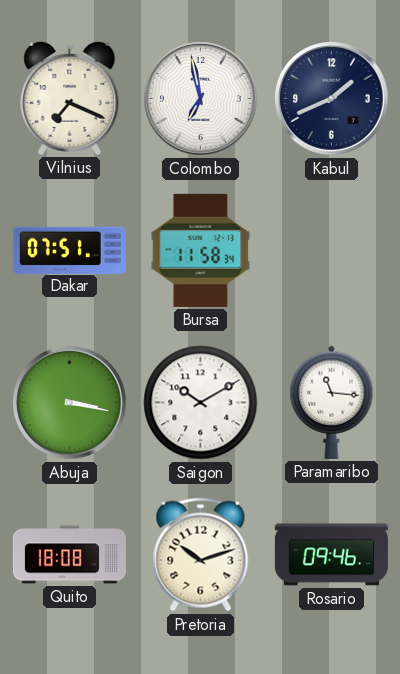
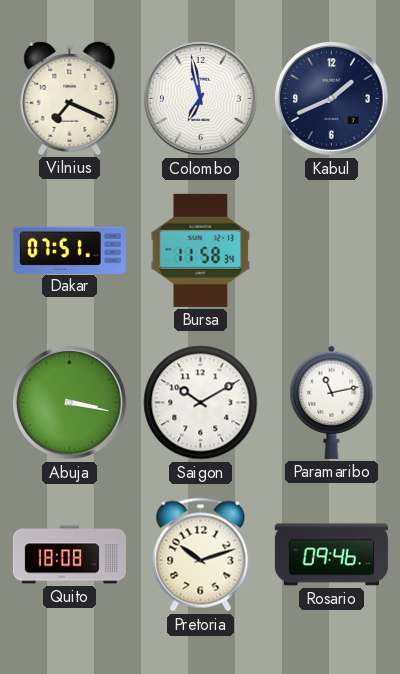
Paramaribo: 11:16 -> 11:13
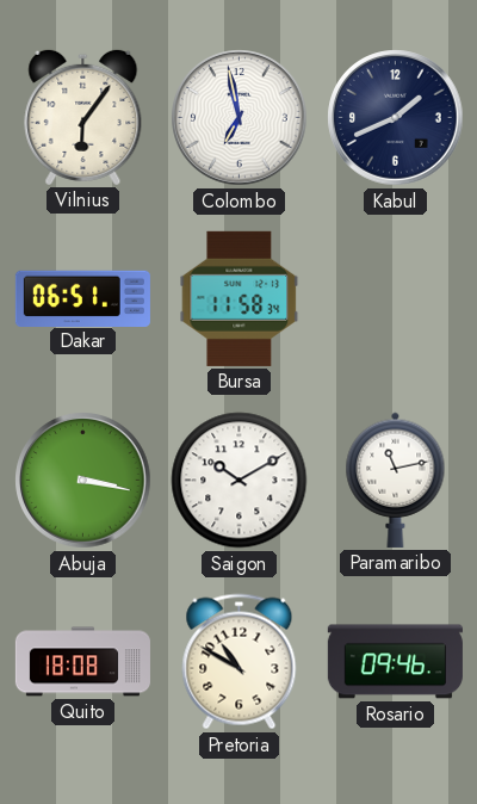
Vilnius: 7:19 -> 6:06
Dakar: 07:51 -> 06:51
Pretoria: 10:12 -> 10:50
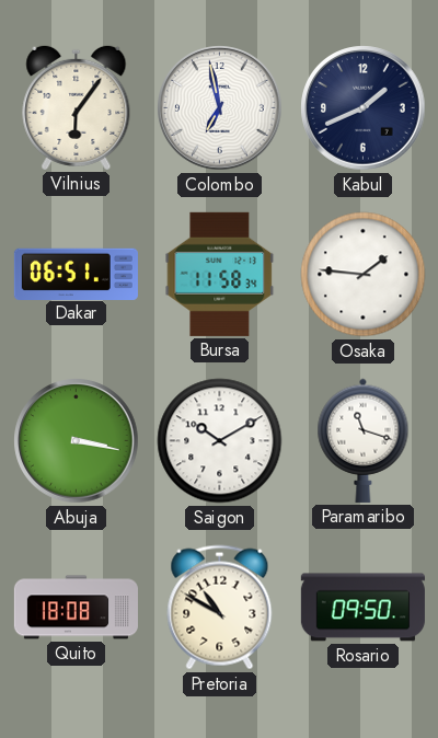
Osaka: none -> 1:46
Paramaribo: 11:13 -> 11:18
Rosario: 09:46 -> 09:50
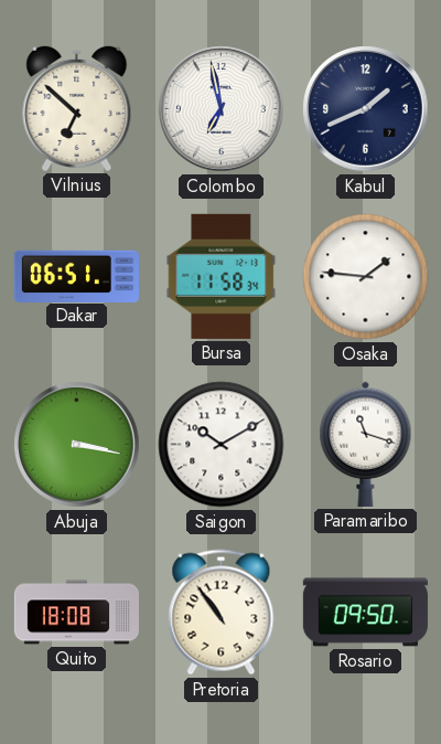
Vilnius: 6:06 -> 6:52
Pretoria: 10:50 -> 10:54
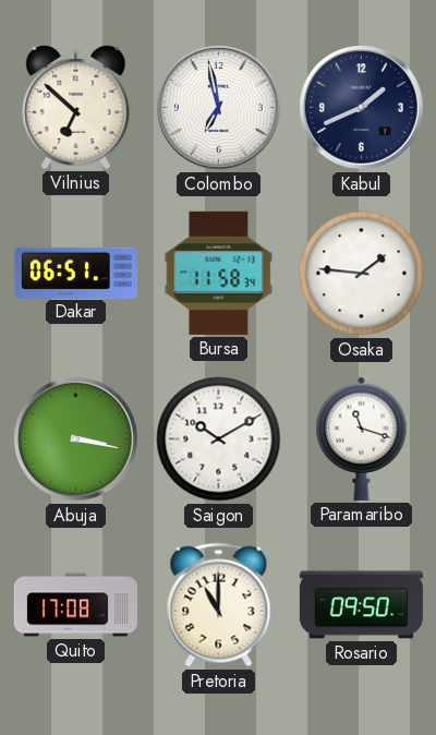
Quito: 18:08 -> 17:08
Pretoria: 10:54 -> 11:00
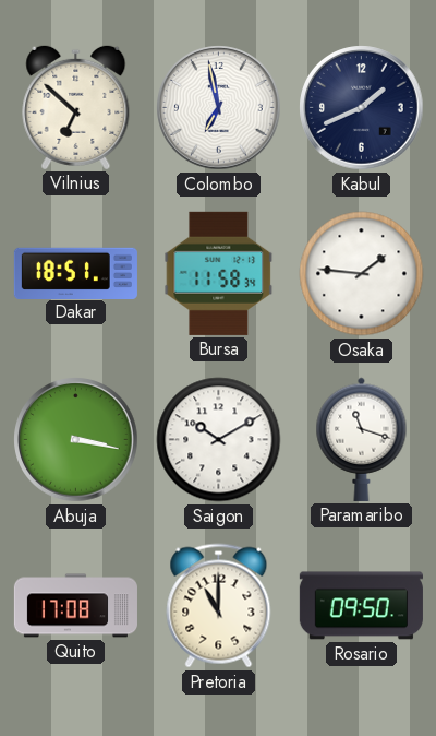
Dakar: 06:51 -> 18:51
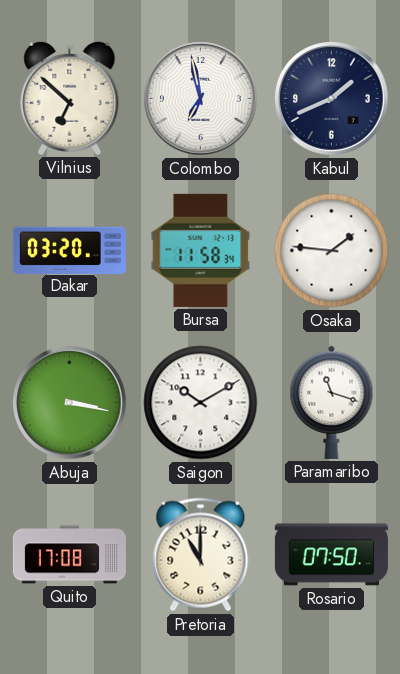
Dakar: 18:51 -> 03:20
Rosario: 09:50 -> 07:50
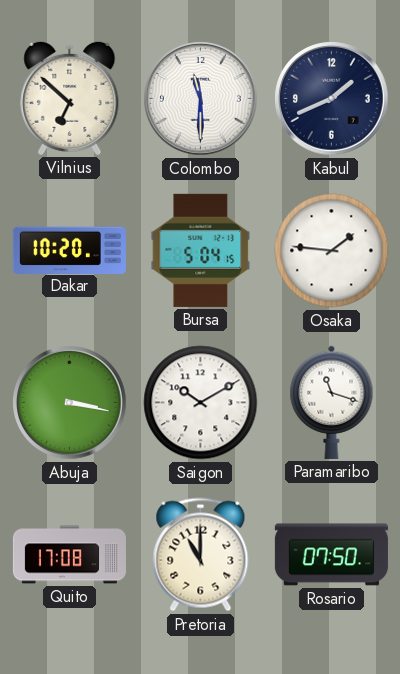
Colombo: 6:58 -> 11:30
Dakar: 03:20 -> 10:20
Bursa: 11:58 -> 5:04
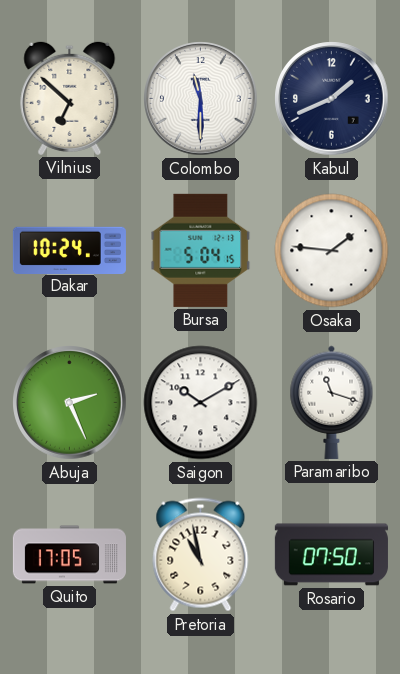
Dakar: 10:20 -> 10:24
Abuja: 3:17 -> 2:26
Quito: 17:08 -> 17:05
Pretoria: 11:00 -> 10:58
